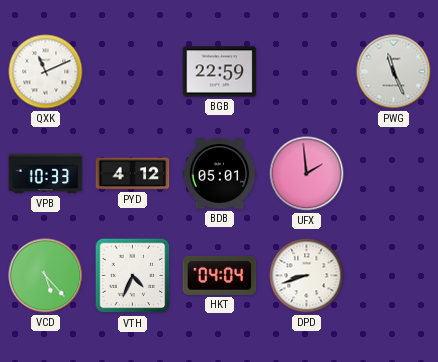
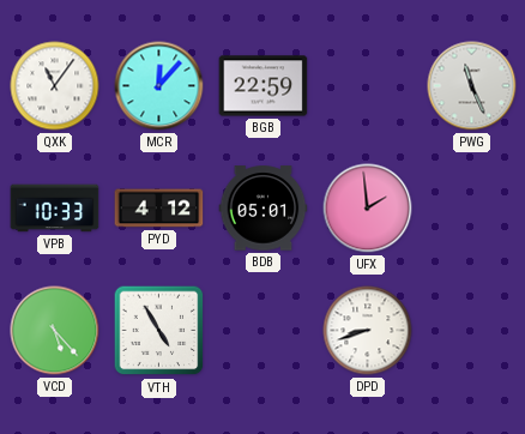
QXK: 11:11 -> 11:06
MCR: none -> 12:07
VTH: 4:34 -> 4:55
HKT: 04:04 -> none
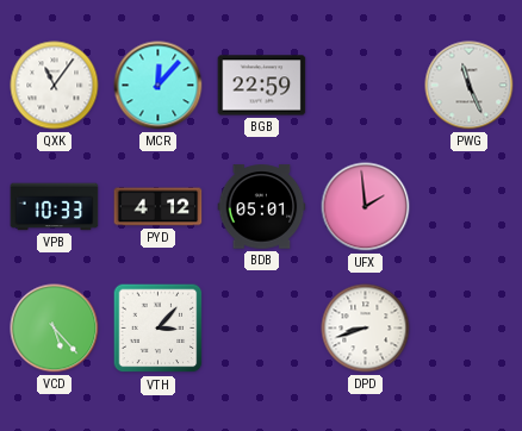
VTH: 4:55 -> 3:07
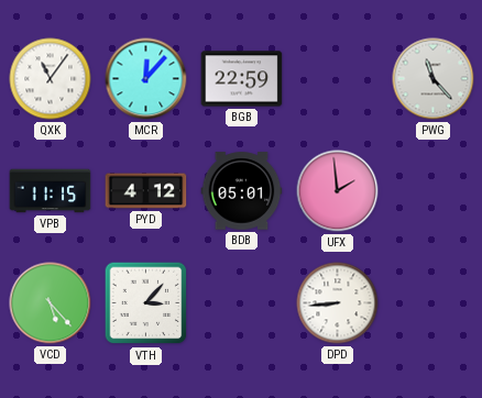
PWG: 11:26 -> 11:23
VPB: 10:33 -> 11:15
DPD: 8:42 -> 8:44
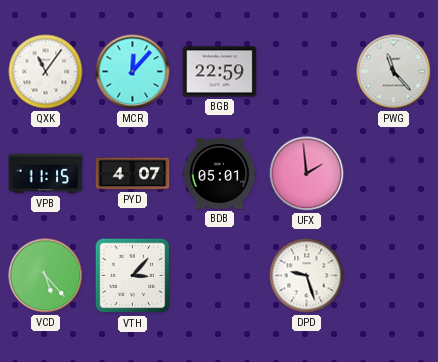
PYD: 4:12 -> 4:07
DPD: 8:44 -> 9:27
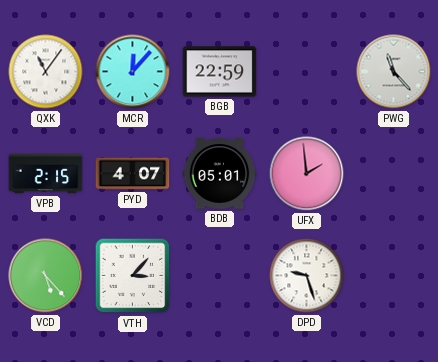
VPB: 11:15 -> 2:15
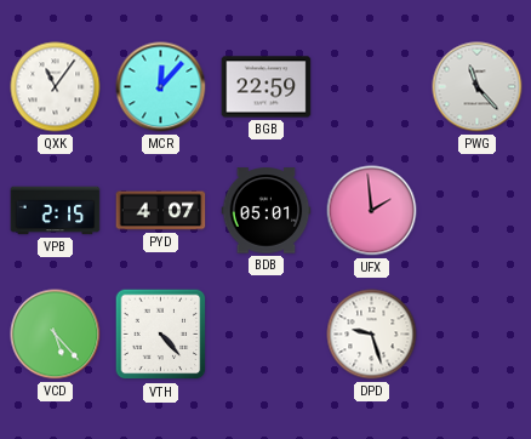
VTH: 3:07 -> 4:23
